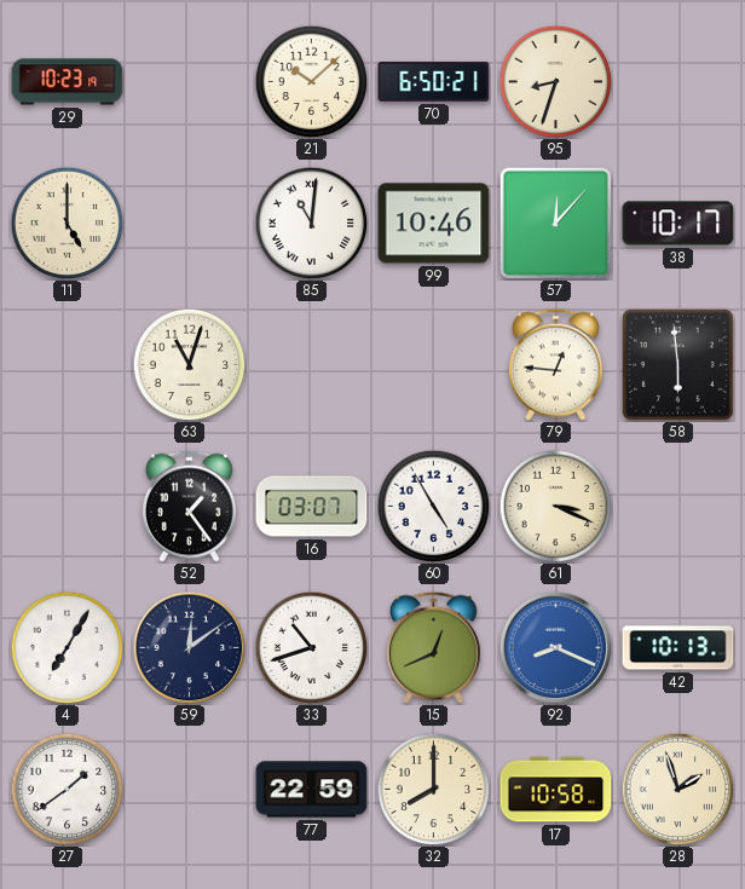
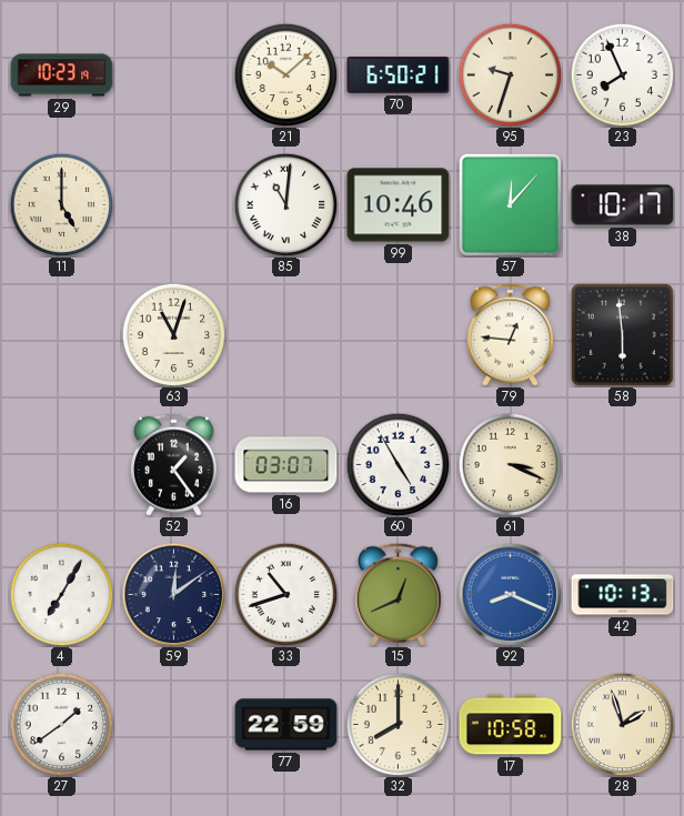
95: 8:33 -> 9:33
23: none -> 7:56
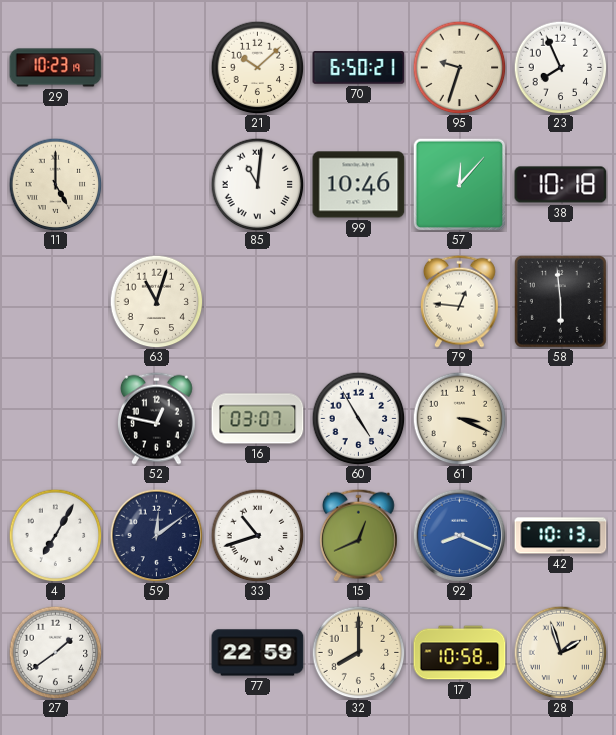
38: 10:17 -> 10:18
52: 1:24 -> 12:47
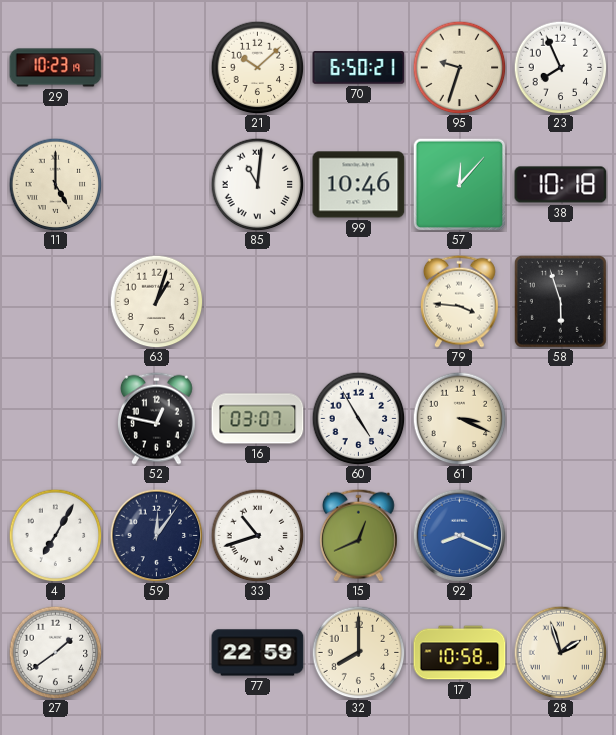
63: 11:03 -> 1:03
79: 12:46 -> 3:46
58: 5:59 -> 5:57
59: 12:09 -> 12:06
42: 10:13 -> none
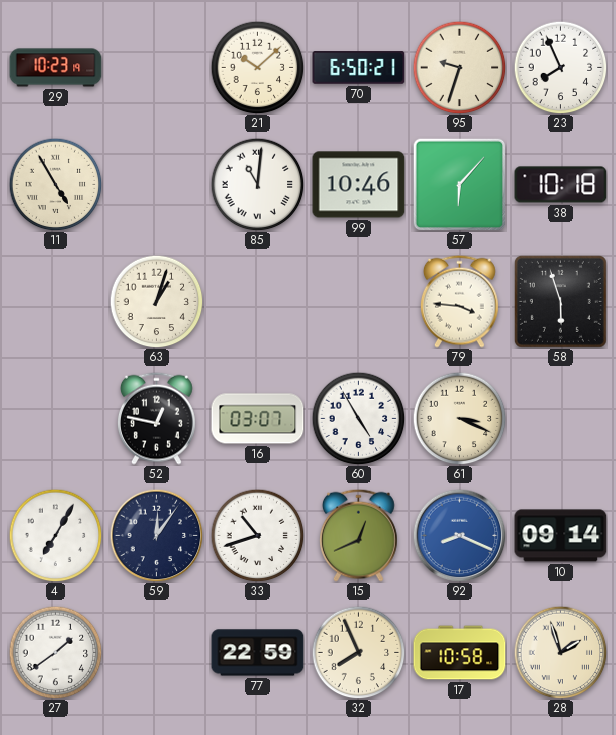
11: 5:00 -> 4:55
57: 12:07 -> 6:07
10: none -> 09:14
32: 8:00 -> 7:56
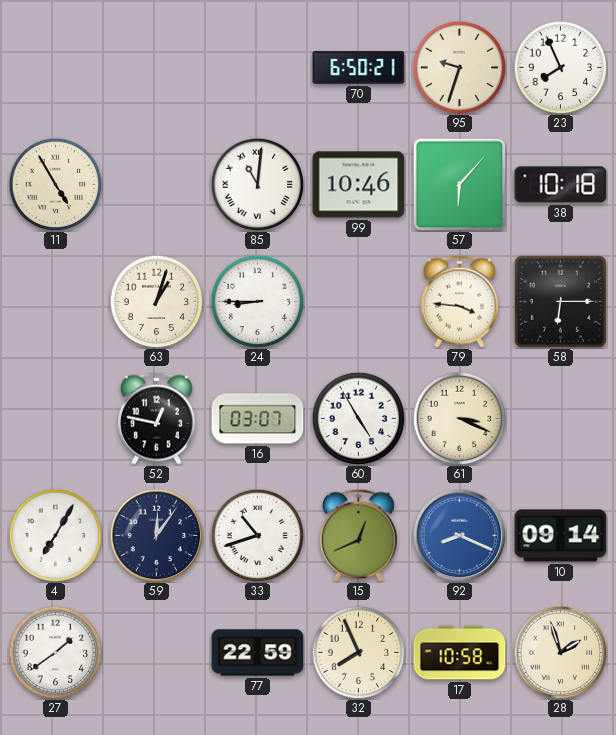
29: 10:23 -> none
21: 10:08 -> none
24: none -> 8:45
58: 5:57 -> 6:15
